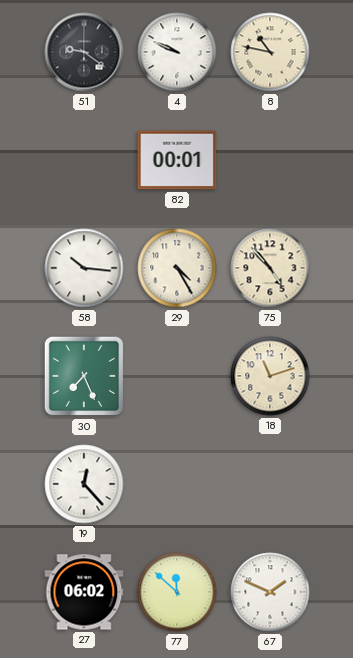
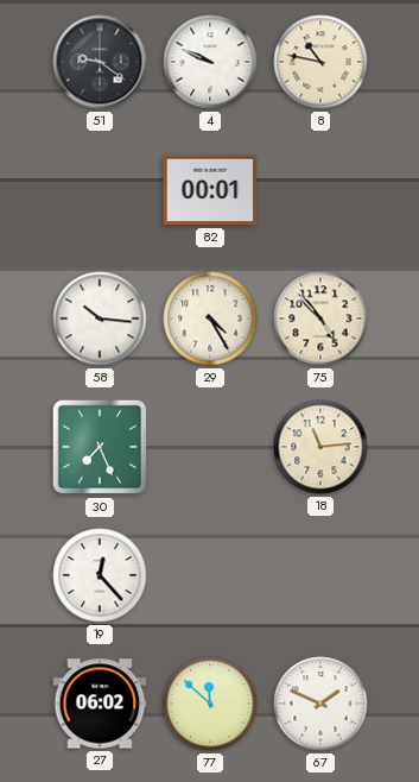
18: 11:12 -> 11:14
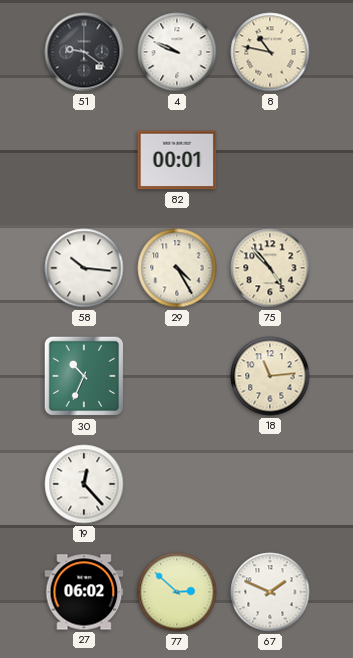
30: 7:26 -> 10:34
77: 11:52 -> 2:52
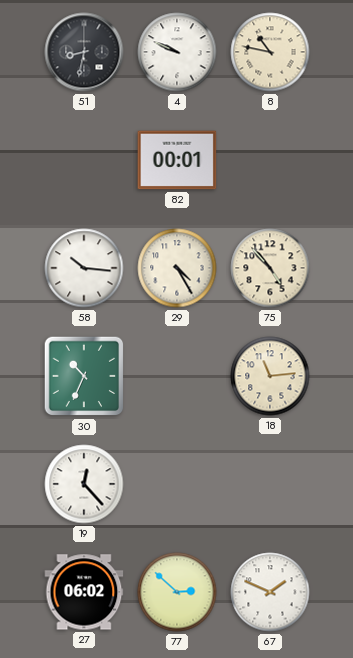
51: 9:21 -> 8:32
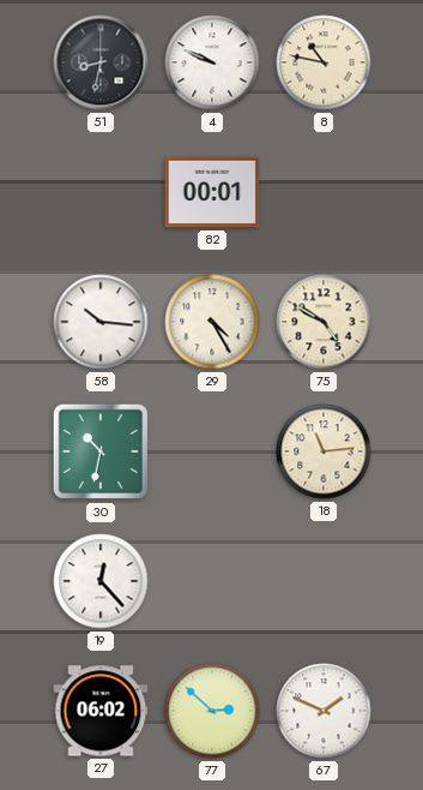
75: 4:53 -> 4:50
30: 10:34 -> 10:32
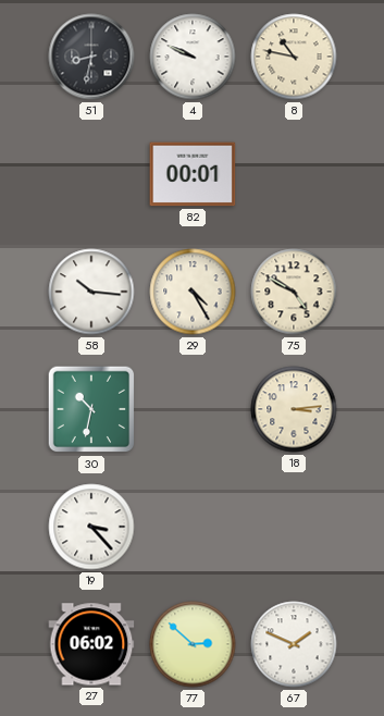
18: 11:14 -> 3:14
19: 12:23 -> 3:23
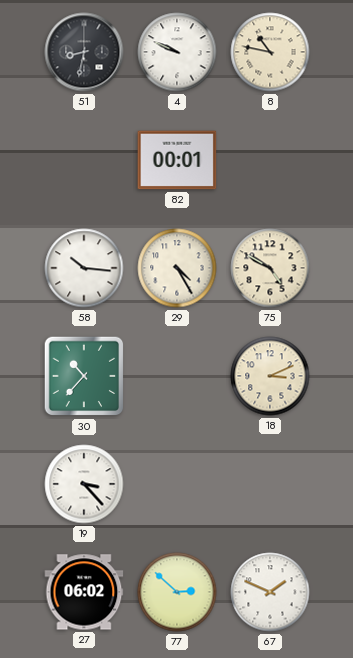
30: 10:32 -> 10:37
18: 3:14 -> 3:11
